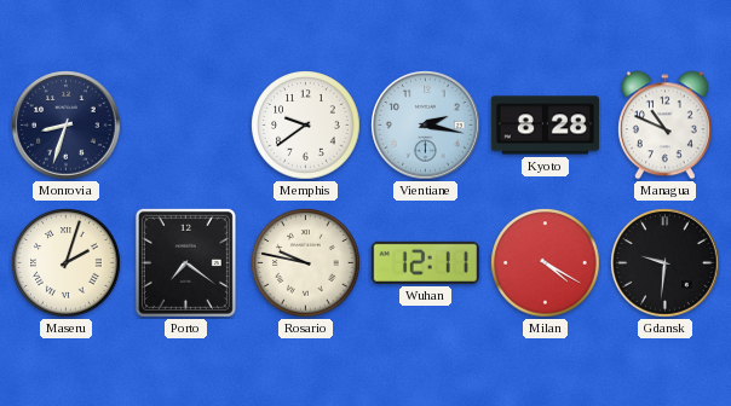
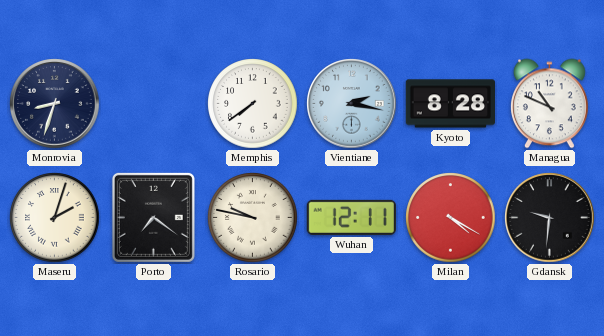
Memphis: 9:39 -> 7:39
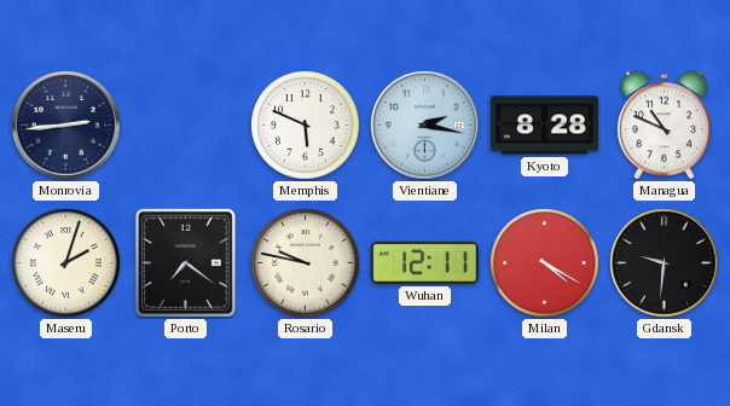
Monrovia: 8:33 -> 2:44
Memphis: 7:39 -> 5:49
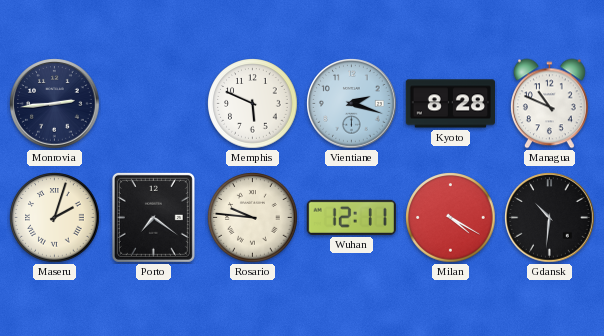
Vientiane: 2:17 -> 2:18
Rosario: 9:47 -> 9:46
Gdansk: 9:31 -> 10:31
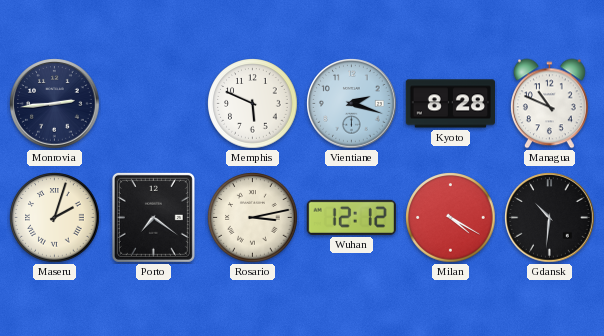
Rosario: 9:46 -> 3:13
Wuhan: 12:11 -> 12:12
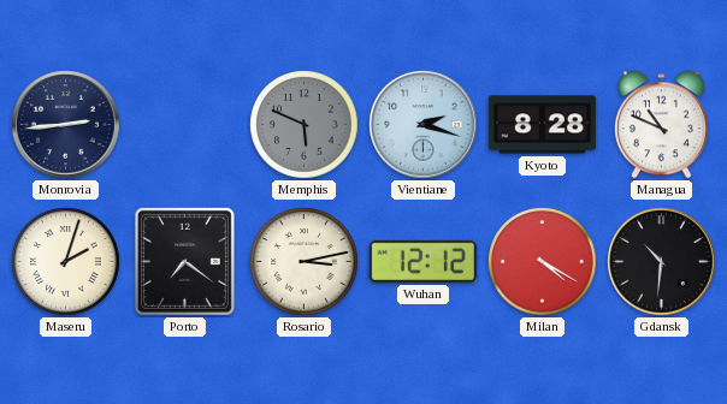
Memphis dial: white -> grey
